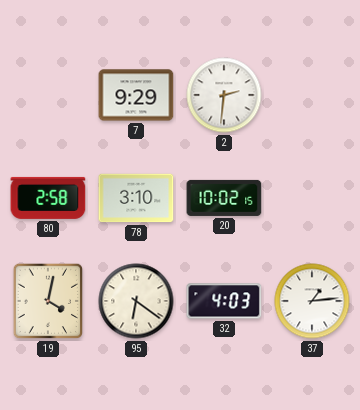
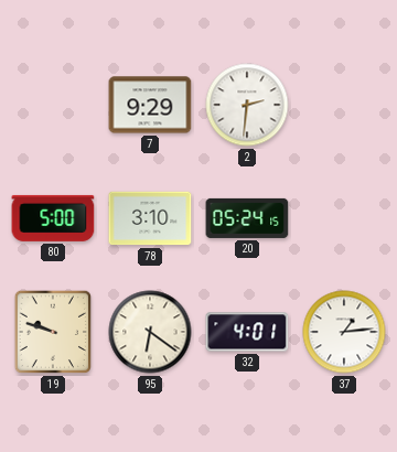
80: 2:58 -> 5:00
20: 10:02 -> 05:24
19: 4:02 -> 9:48
32: 4:03 -> 4:01
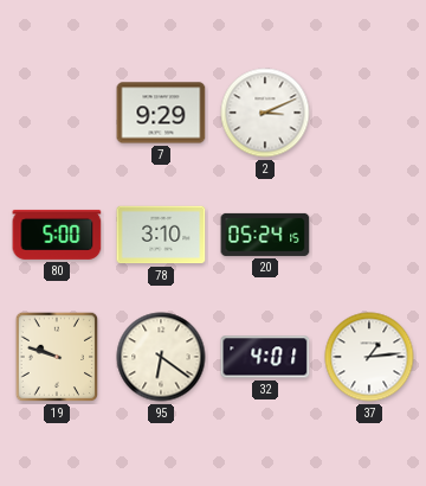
2: 2:31 -> 3:11
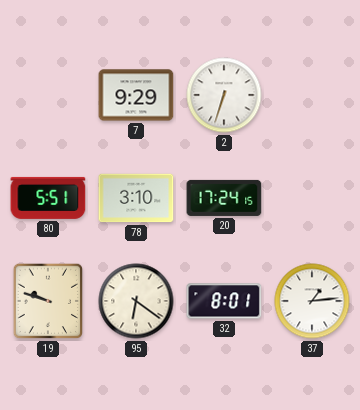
2: 3:11 -> 6:33
80: 5:00 -> 5:51
20: 05:24 -> 17:24
32: 4:01 -> 8:01
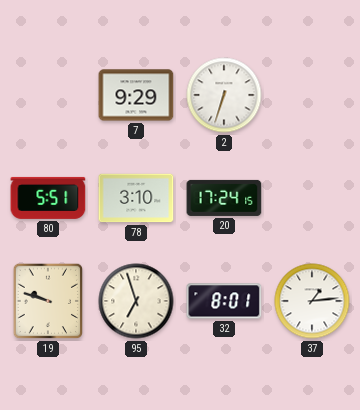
95: 6:21 -> 6:57
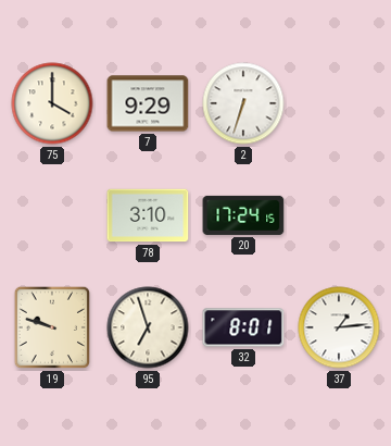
75: none -> 4:00
80: 5:51 -> none
